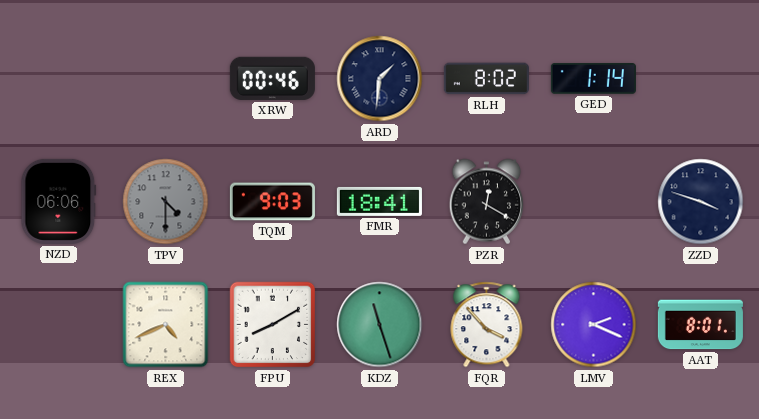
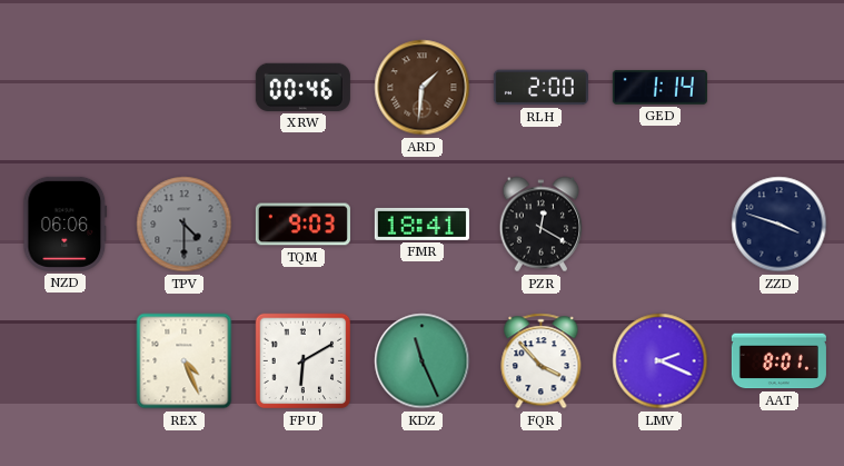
ARD dial: navy -> brown
RLH: 8:02 -> 2:00
REX: 4:41 -> 4:26
FPU: 8:10 -> 6:10
KDZ: 11:27 -> 11:26
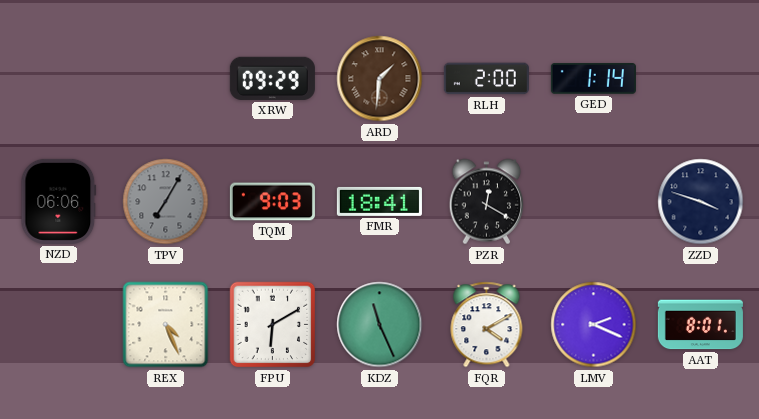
XRW: 00:46 -> 09:29
TPV: 4:30 -> 7:05
FQR: 3:53 -> 4:10
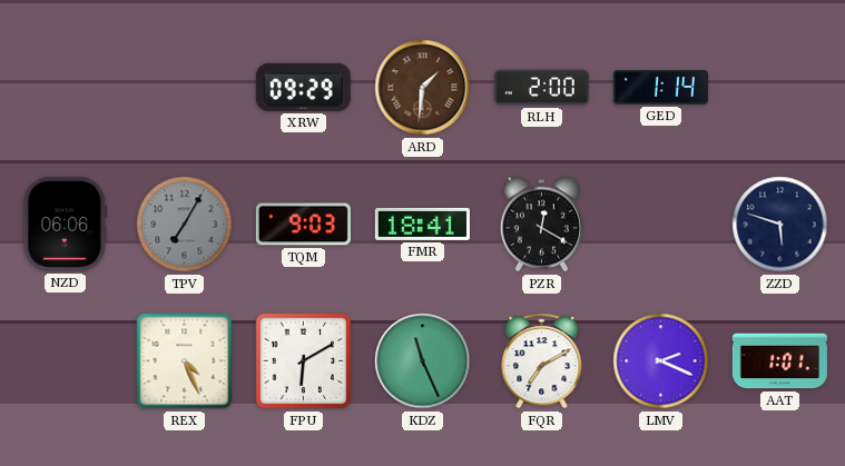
ZZD: 3:48 -> 5:48
FQR: 4:10 -> 7:10
AAT: 8:01 -> 1:01
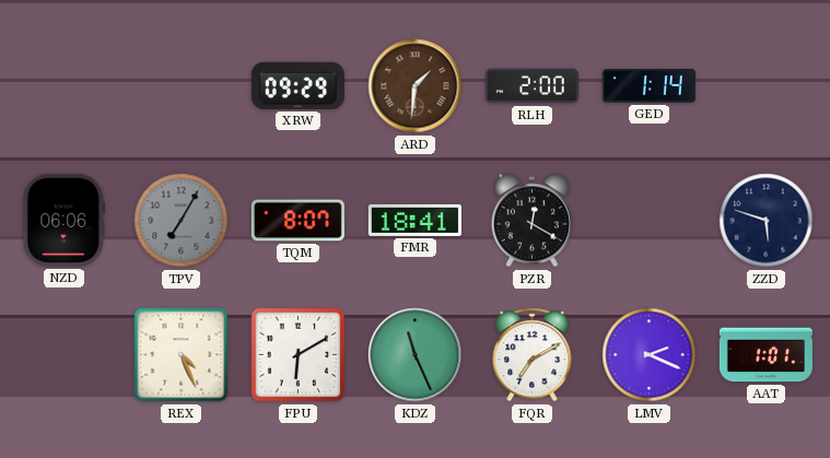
TQM: 9:03 -> 8:07
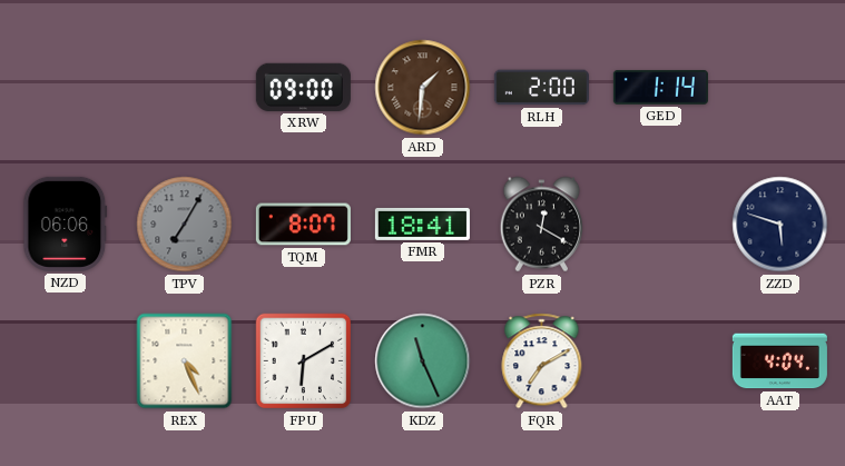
XRW: 09:29 -> 09:00
LMV: 2:19 -> none
AAT: 1:01 -> 4:04
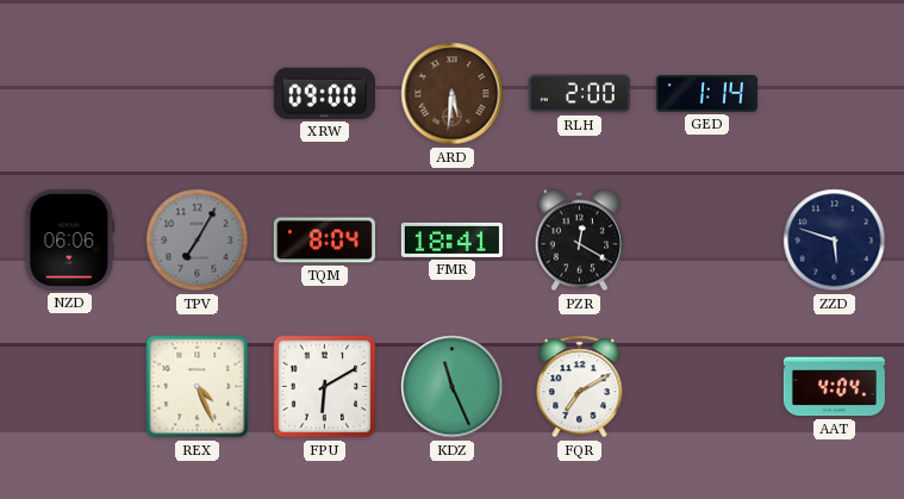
ARD: 1:31 -> 5:31
TQM: 8:07 -> 8:04
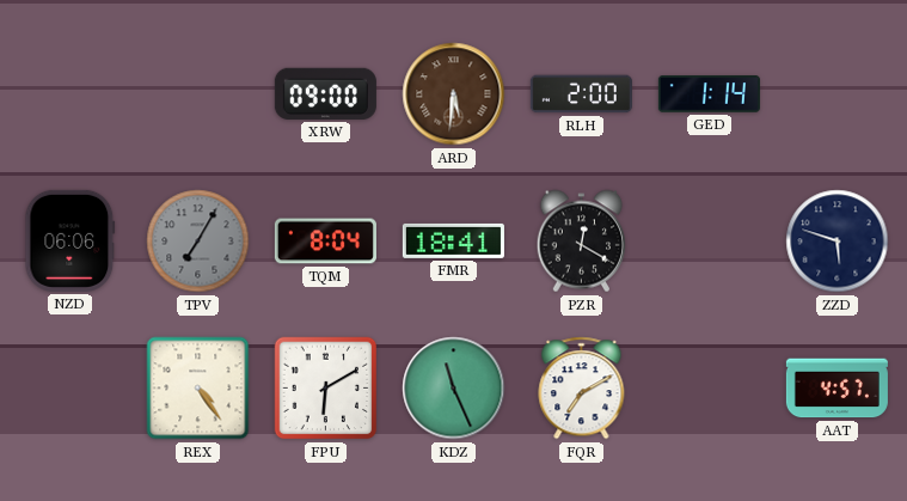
REX: 4:26 -> 4:24
AAT: 4:04 -> 4:57
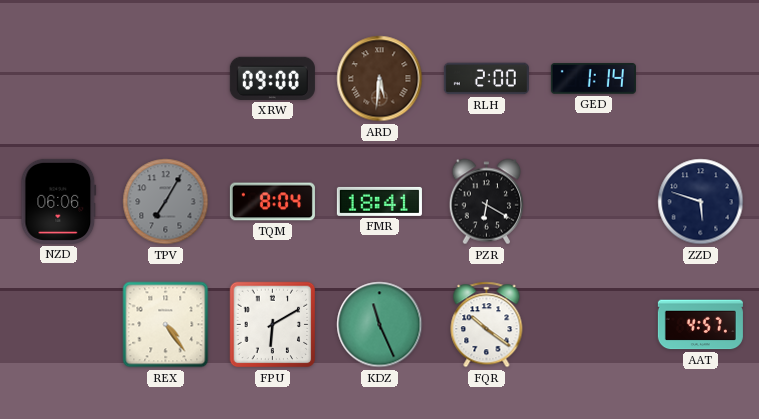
PZR: 12:20 -> 6:20
FQR: 7:10 -> 10:21
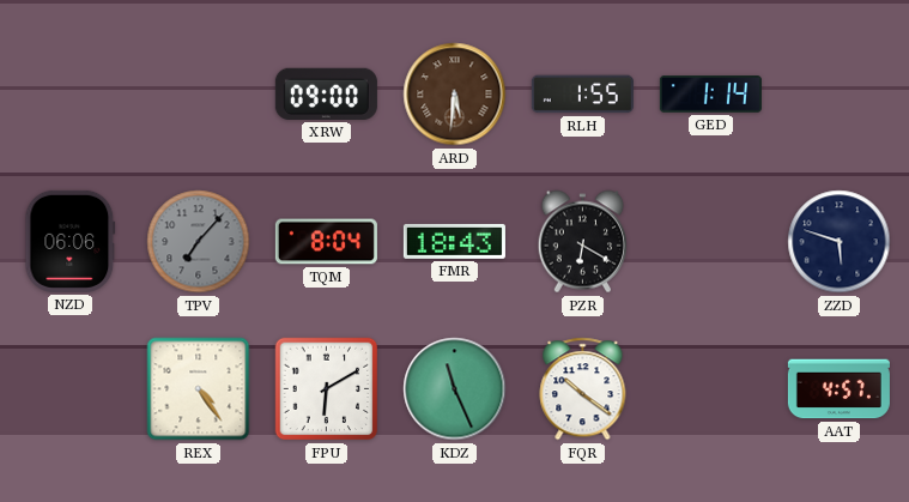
RLH: 2:00 -> 1:55
TPV: 7:05 -> 7:07
FMR: 18:41 -> 18:43
